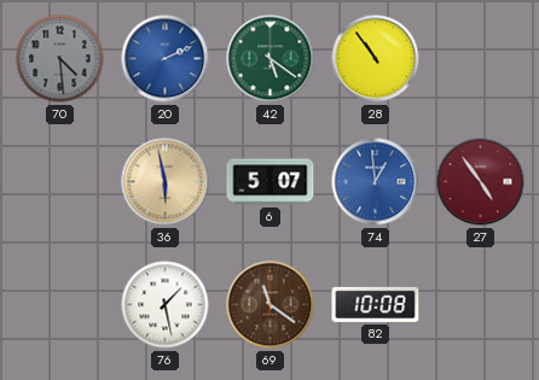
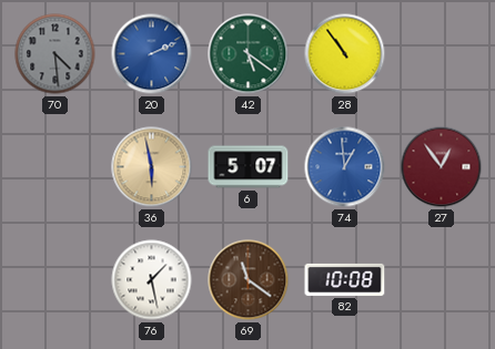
27: 4:54 -> 12:54
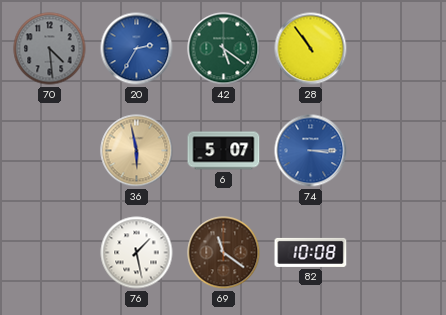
20: 2:11 -> 2:35
74: 12:59 -> 3:15
27: 12:54 -> none
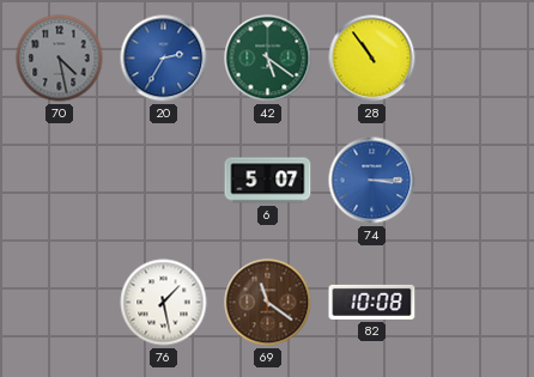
70: 4:29 -> 4:28
36: 5:58 -> none
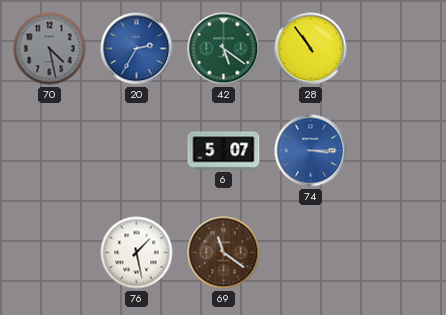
82: 10:08 -> none
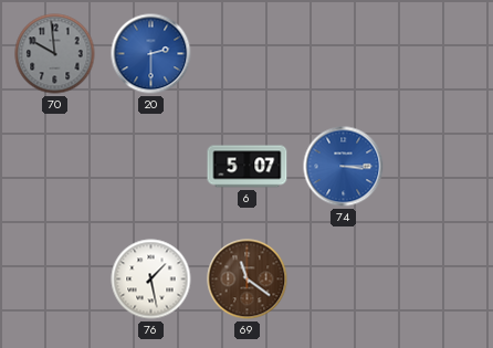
70: 4:28 -> 9:59
20: 2:35 -> 2:30
42: 5:21 -> none
28: 10:54 -> none
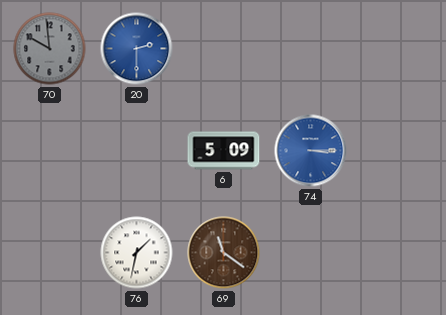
6: 5:07 -> 5:09
76: 1:28 -> 1:32
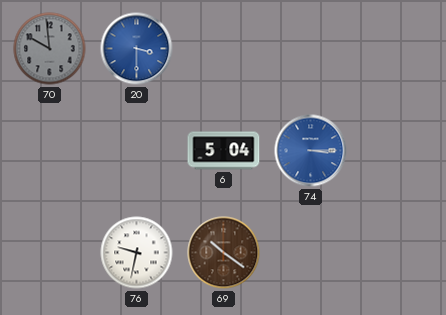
20: 2:30 -> 3:30
6: 5:09 -> 5:04
76: 1:32 -> 9:32
69: 11:21 -> 10:21
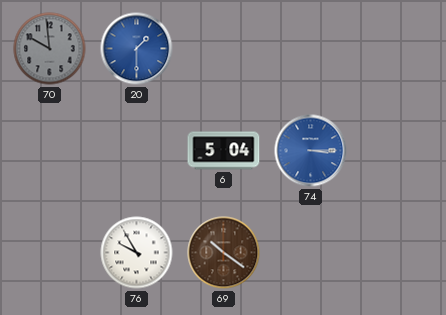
20: 3:30 -> 1:30
76: 9:32 -> 9:55
